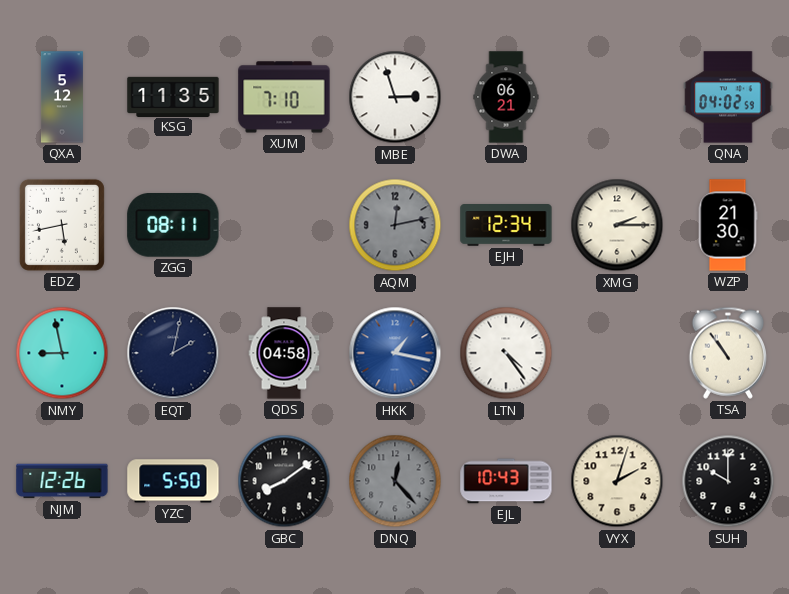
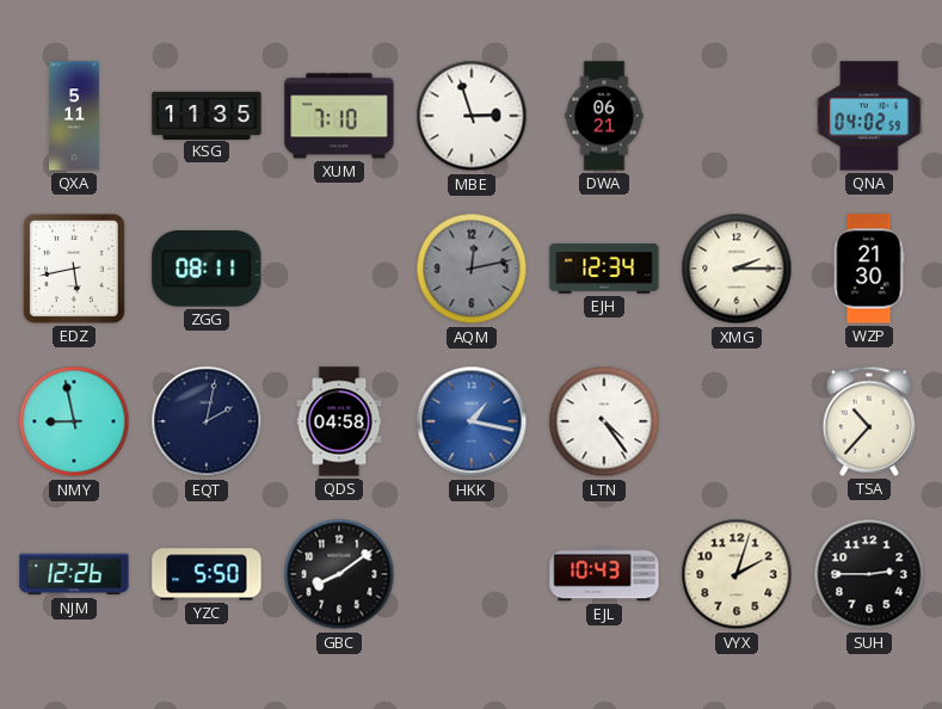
QXA: 5:12 -> 5:11
TSA: 10:54 -> 10:37
DNQ: 12:23 -> none
SUH: 10:00 -> 2:45
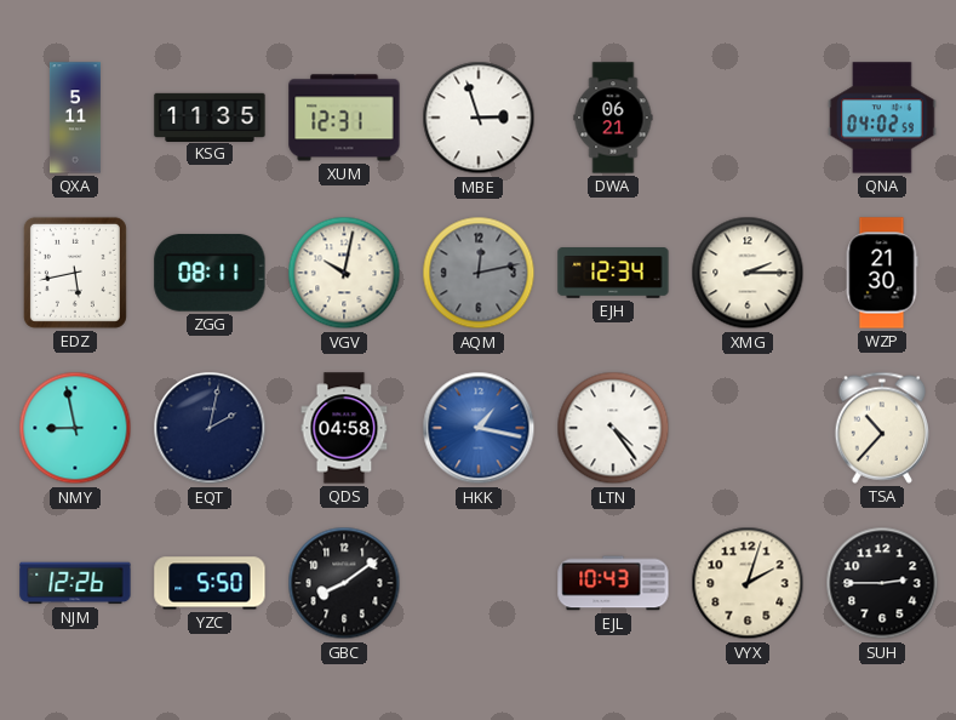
XUM: 7:10 -> 12:31
VGV: none -> 10:02
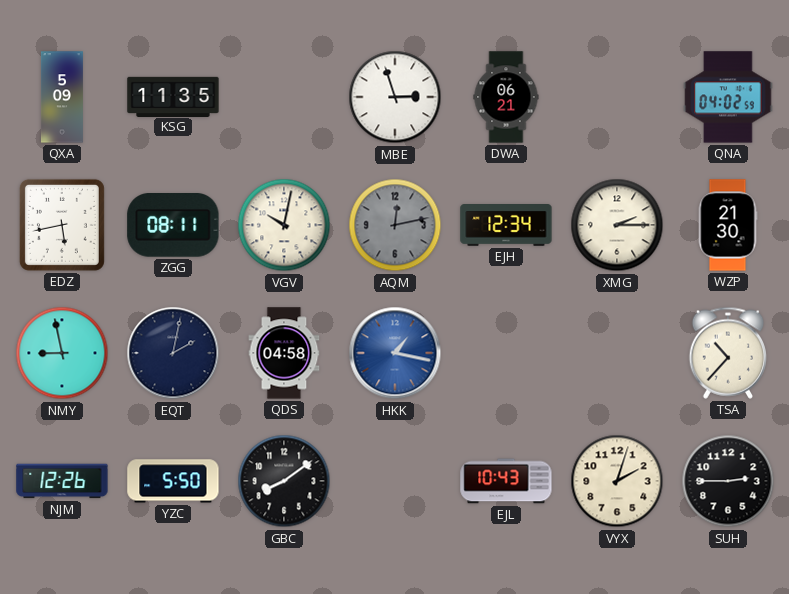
QXA: 5:11 -> 5:09
XUM: 12:31 -> none
LTN: 4:24 -> none
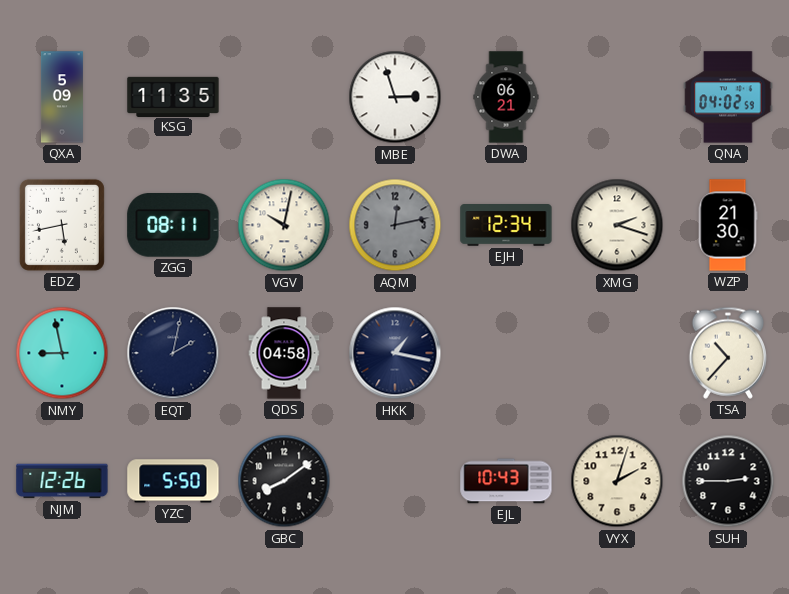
XMG: 2:15 -> 2:18
HKK dial: blue -> navy
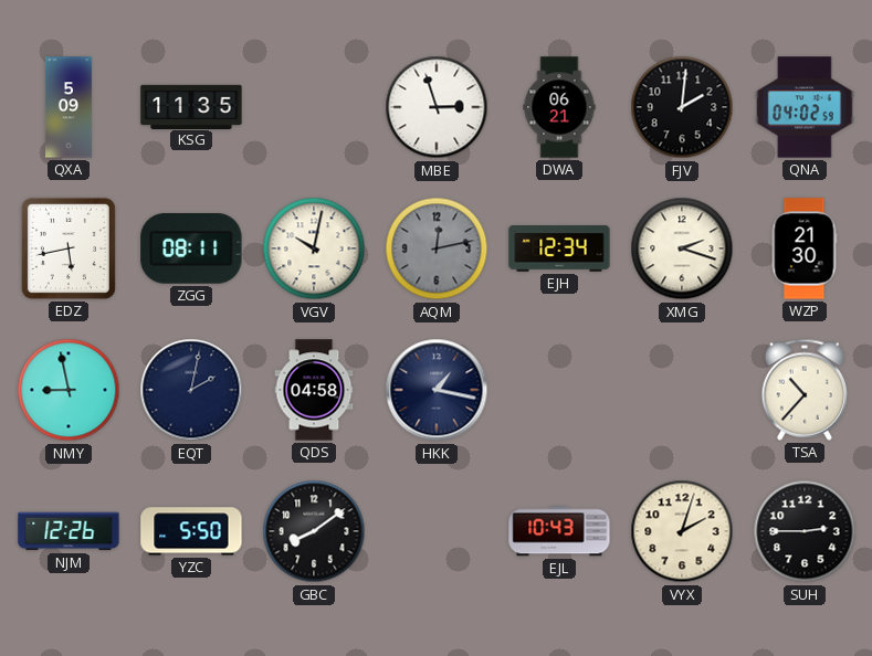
FJV: none -> 2:01
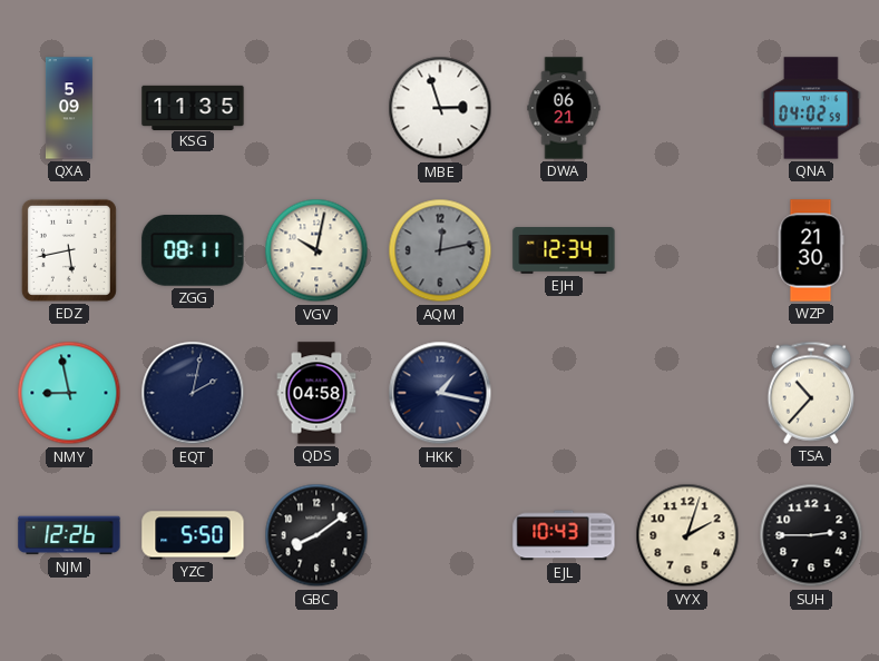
FJV: 2:01 -> none
XMG: 2:18 -> none
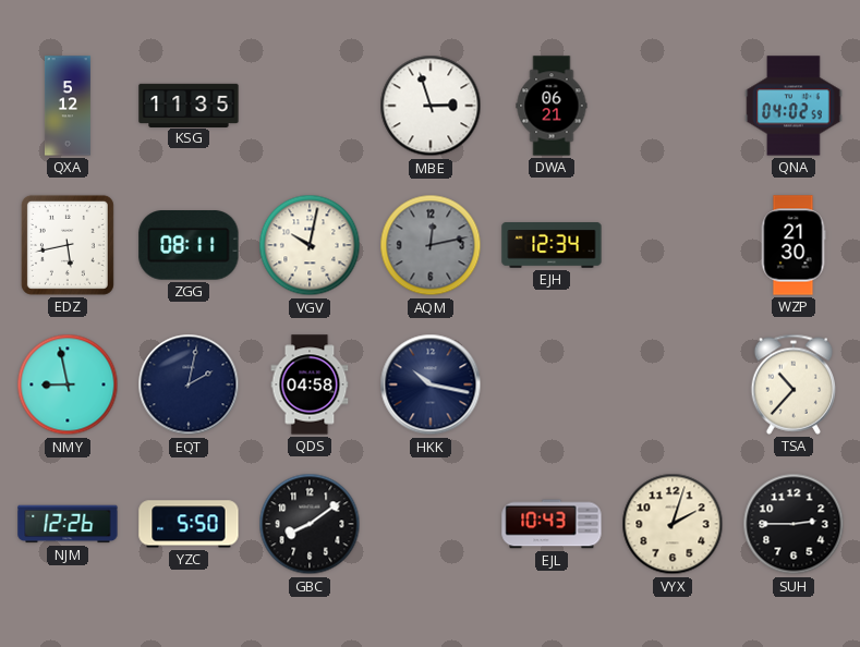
QXA: 5:09 -> 5:12
HKK: 1:17 -> 10:17
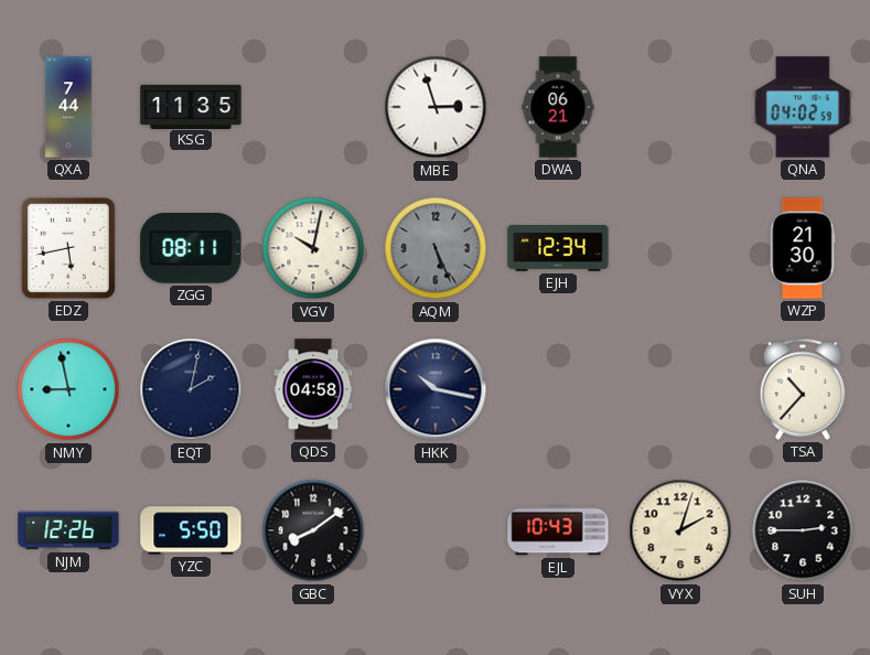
QXA: 5:12 -> 7:44
AQM: 12:13 -> 5:26
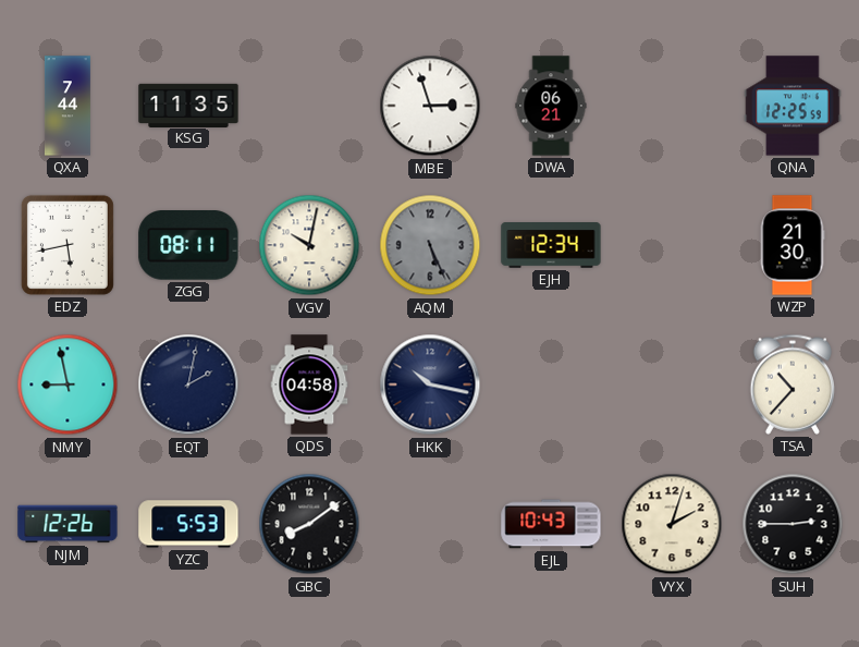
QNA: 04:02 -> 12:25
YZC: 5:50 -> 5:53
